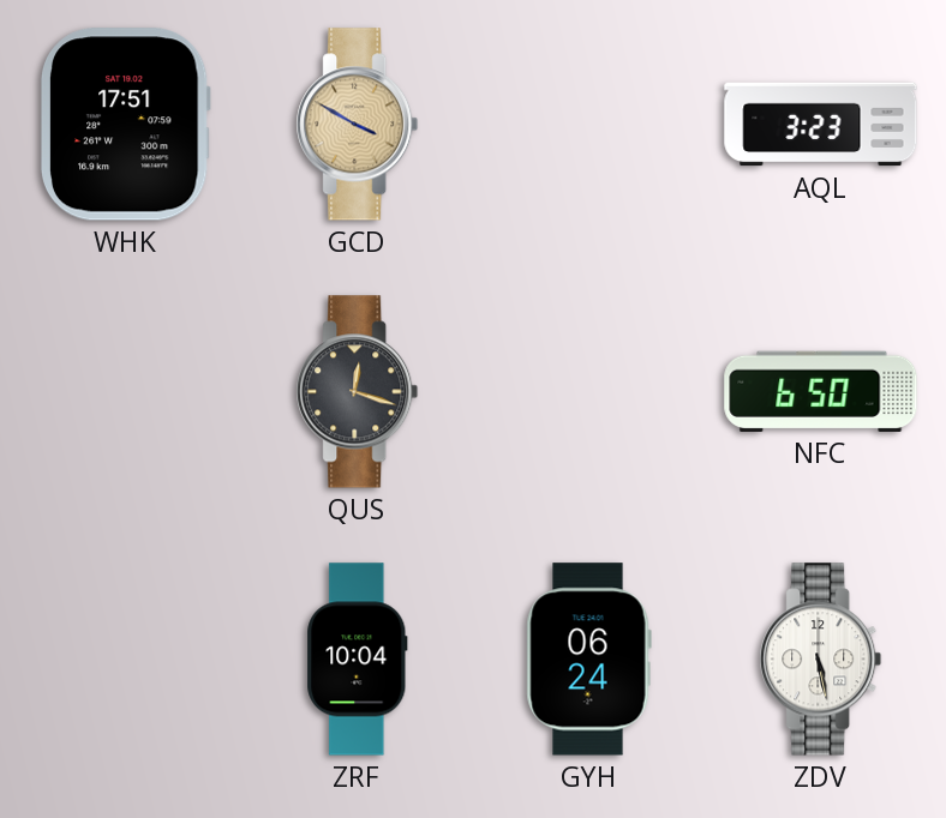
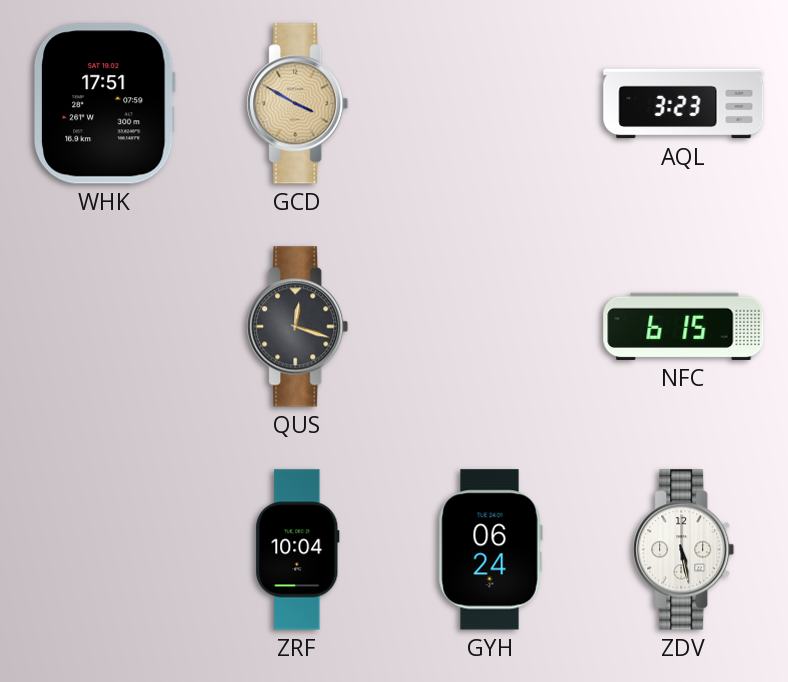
NFC: 6:50 -> 6:15
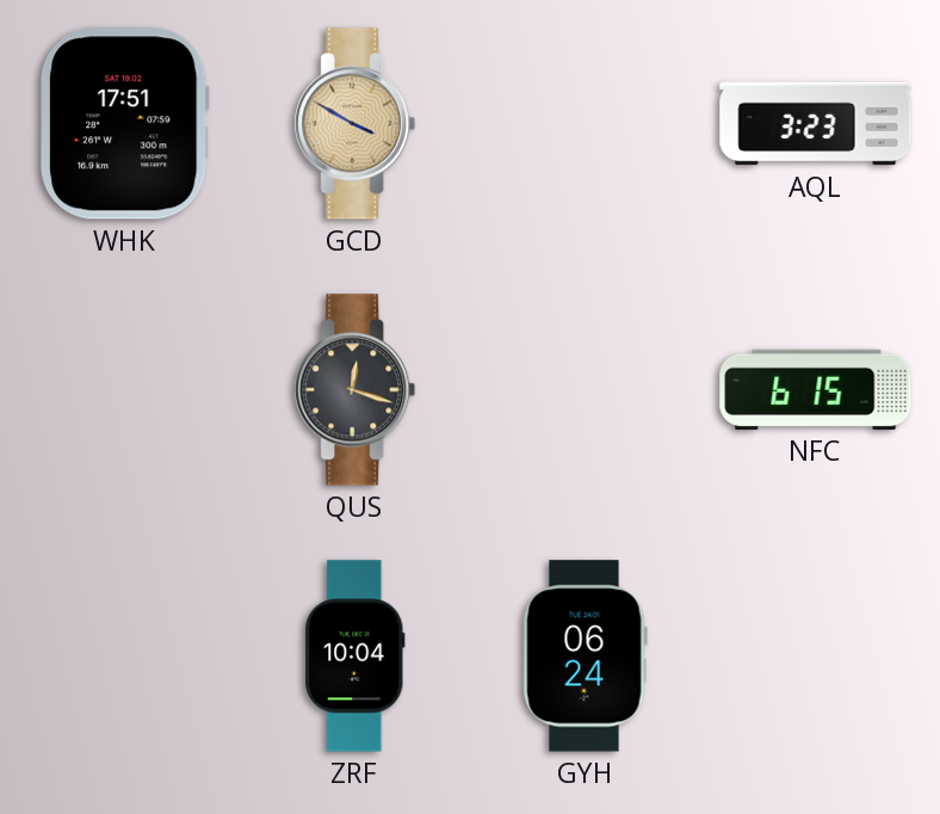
ZDV: 5:28 -> none
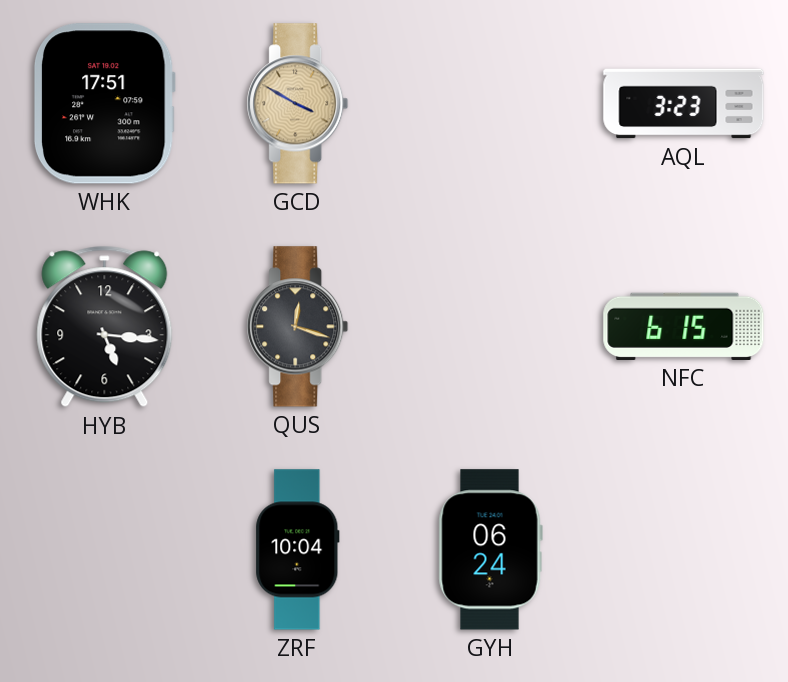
HYB: none -> 5:16
